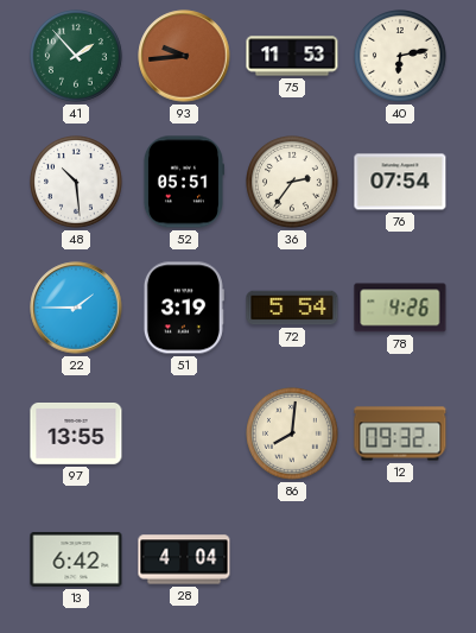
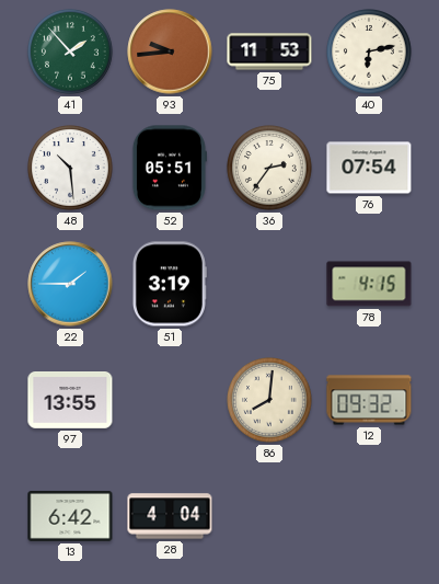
72: 5:54 -> none
78: 4:26 -> 4:15
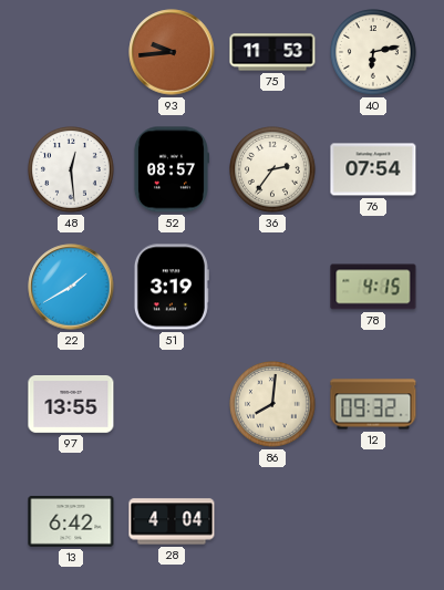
41: 1:53 -> none
48: 10:29 -> 12:29
52: 05:51 -> 08:57
22: 1:45 -> 1:40
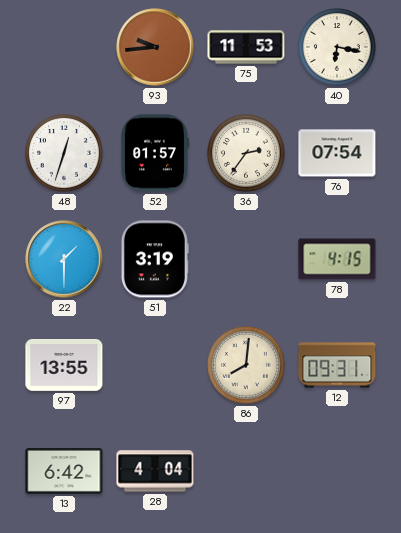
40: 6:13 -> 6:17
48: 12:29 -> 12:33
52: 08:57 -> 01:57
22: 1:40 -> 1:30
12: 09:32 -> 09:31
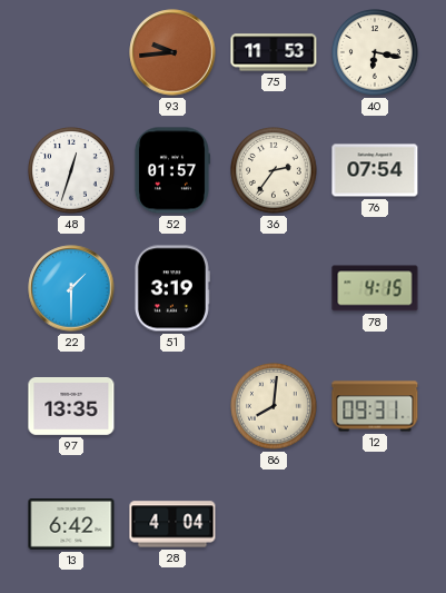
97: 13:55 -> 13:35
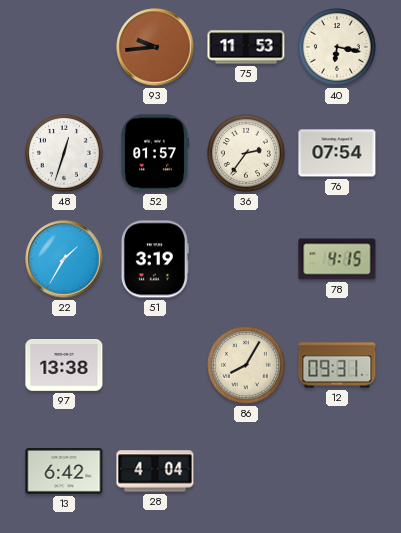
22: 1:30 -> 1:35
97: 13:35 -> 13:38
86: 8:01 -> 8:05
